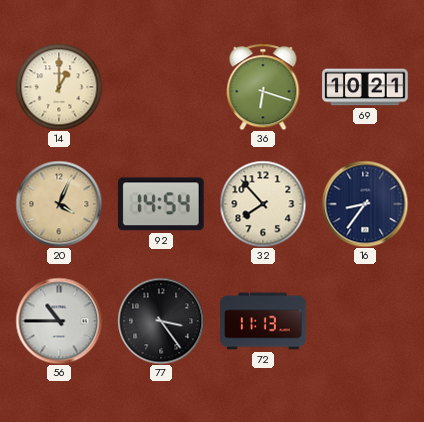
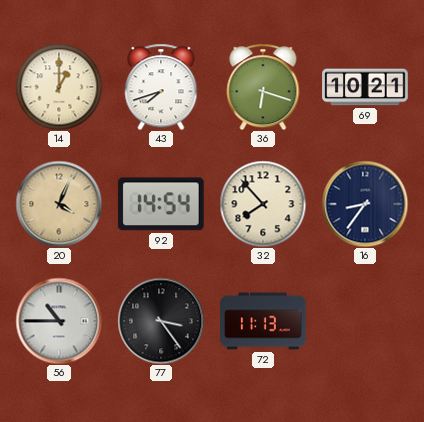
43: none -> 7:42
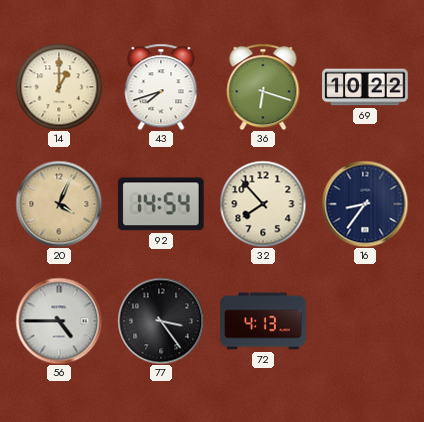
69: 10:21 -> 10:22
56: 10:45 -> 4:45
72: 11:13 -> 4:13
